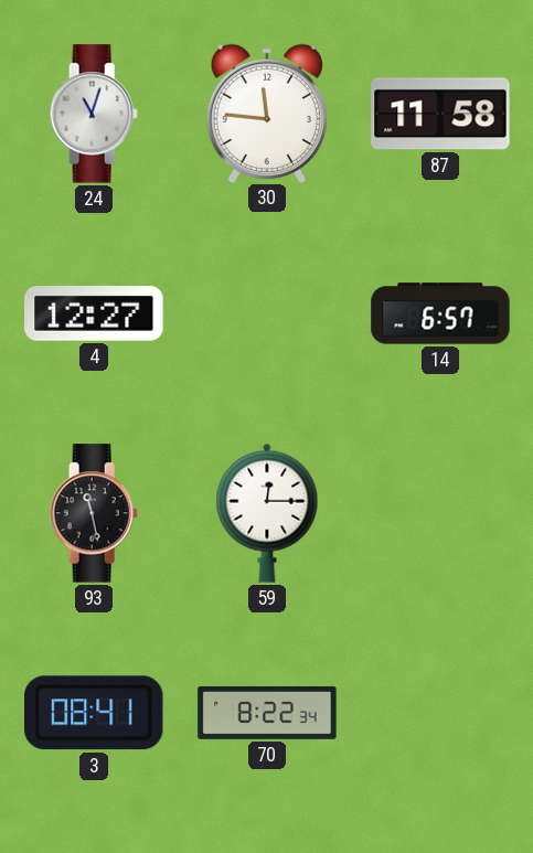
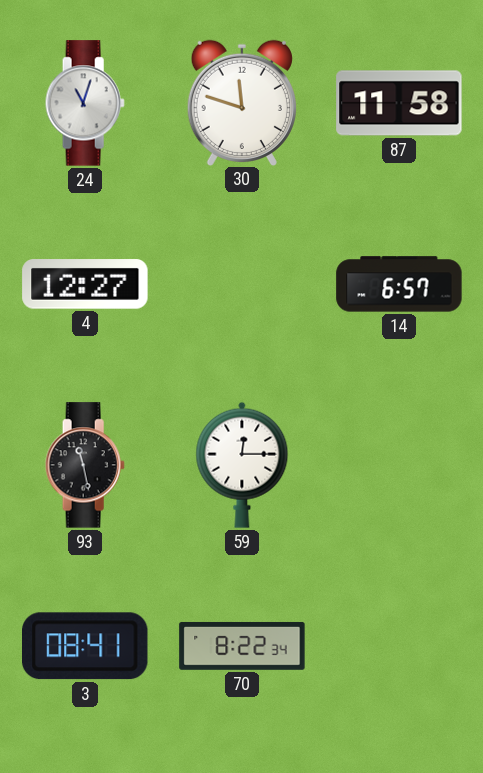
30: 11:46 -> 11:48
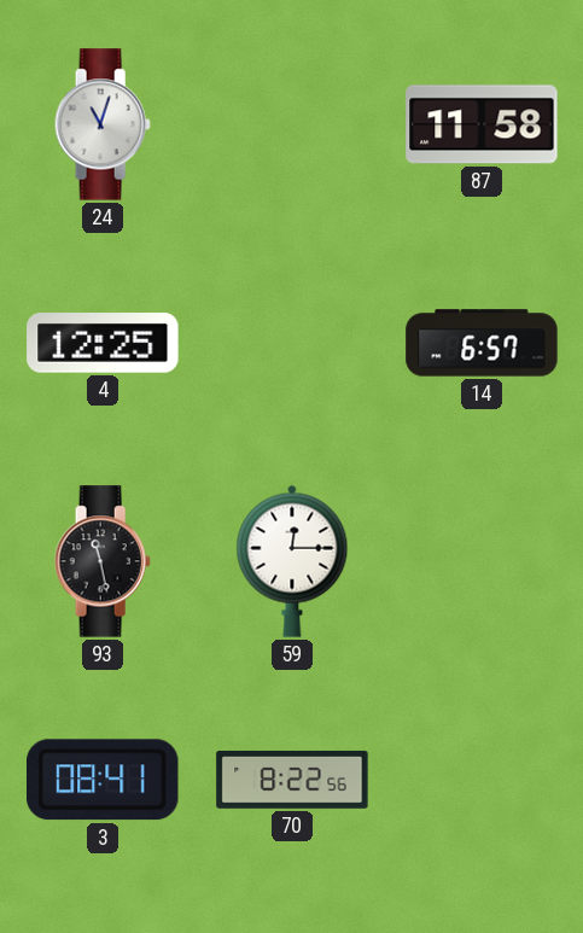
30: 11:48 -> none
4: 12:27 -> 12:25
70: 8:22:34 -> 8:22:56
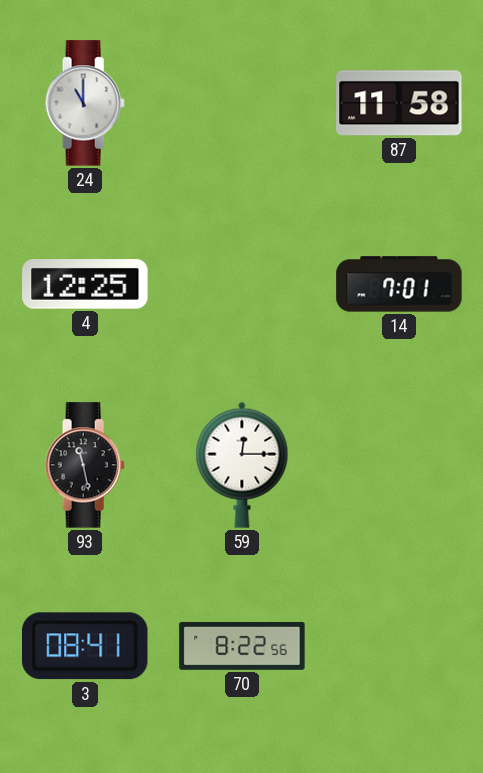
24: 11:03 -> 11:00
14: 6:57 -> 7:01
